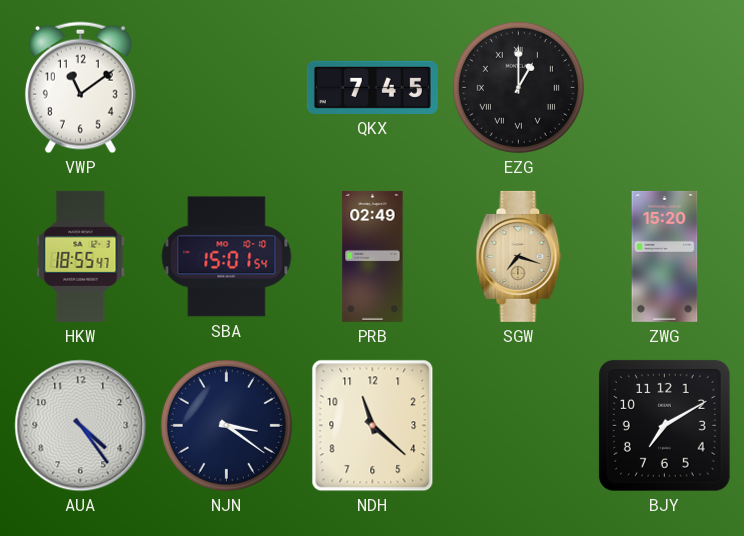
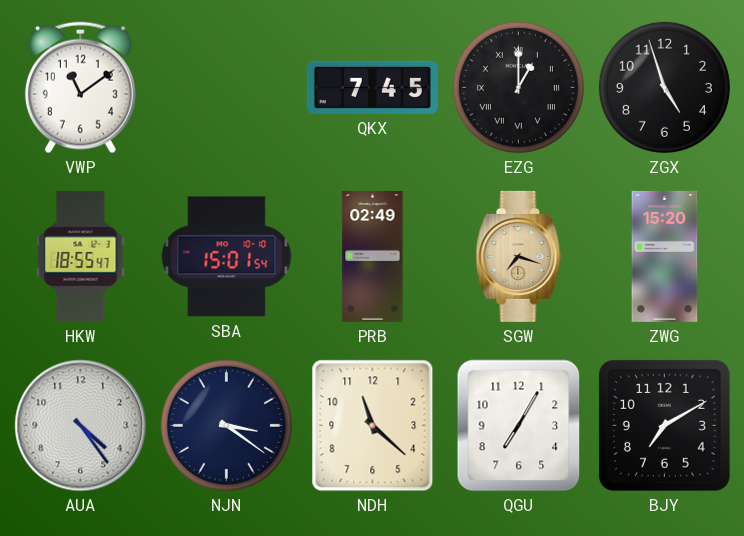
ZGX: none -> 4:57
QGU: none -> 7:05
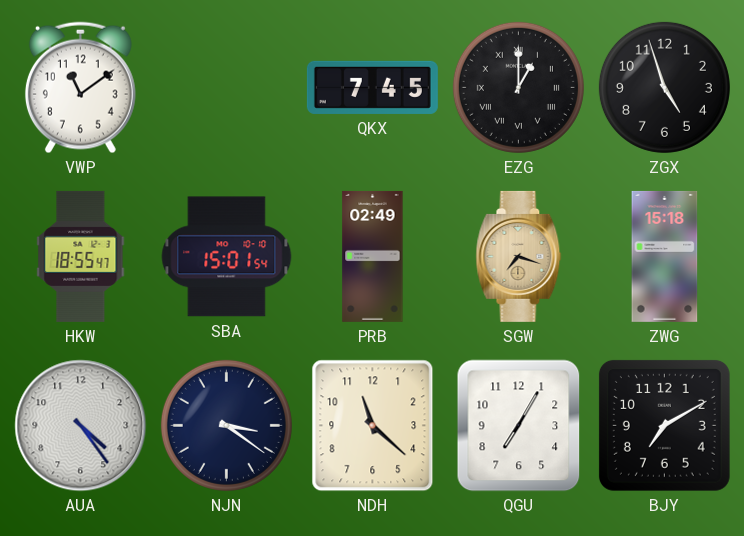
ZWG: 15:20 -> 15:18
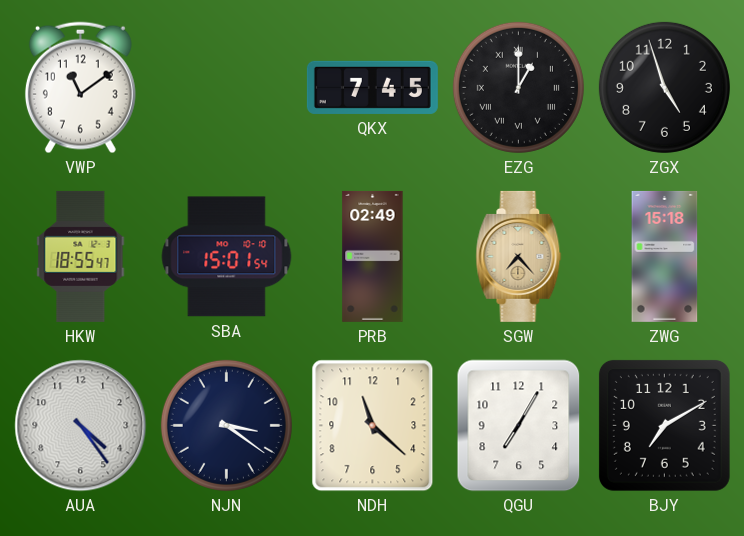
SGW: 7:18 -> 7:23
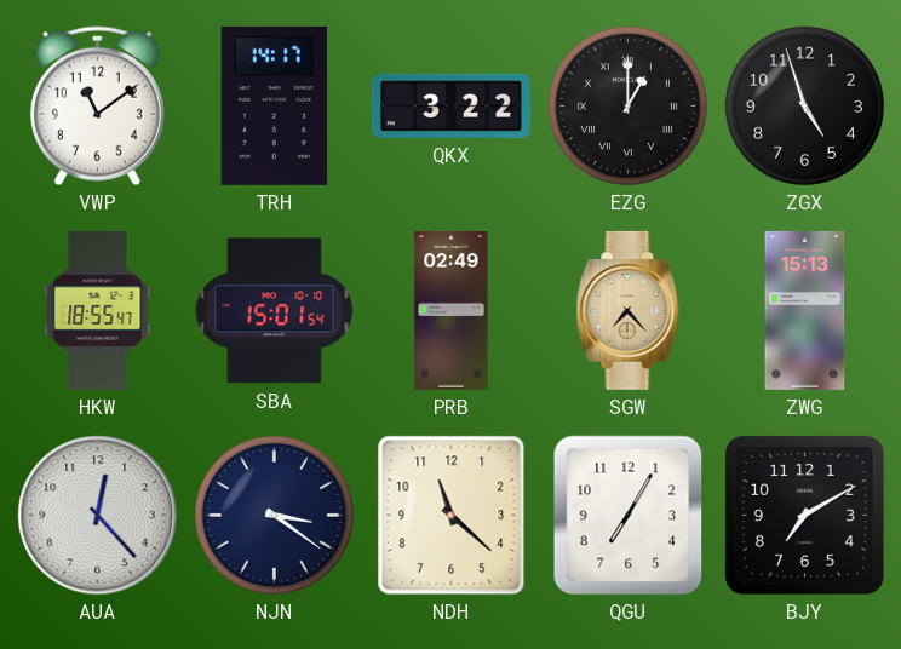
TRH: none -> 14:17
QKX: 7:45 -> 3:22
ZWG: 15:18 -> 15:13
AUA: 4:24 -> 12:23
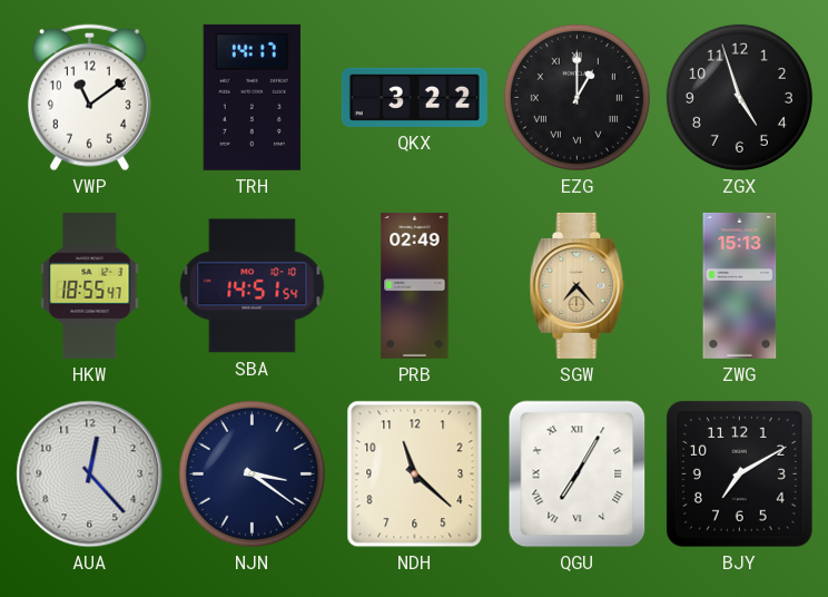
SBA: 15:01 -> 14:51
QGU numerals: Arabic -> Roman
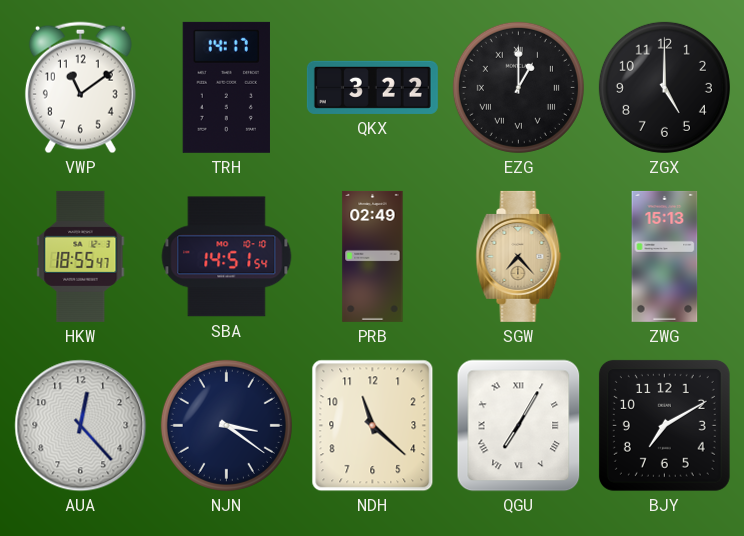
ZGX: 4:57 -> 5:00
